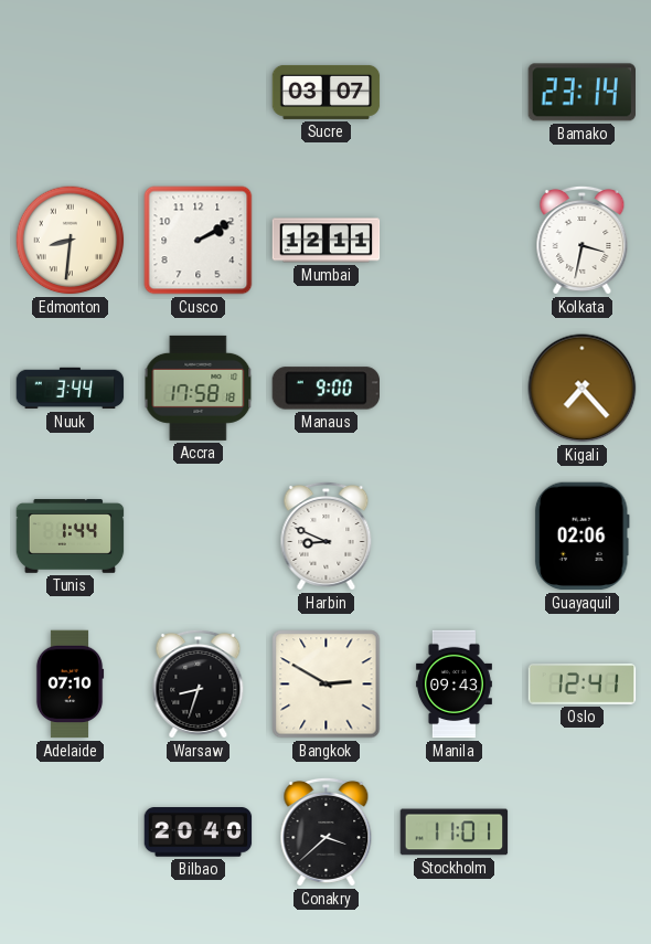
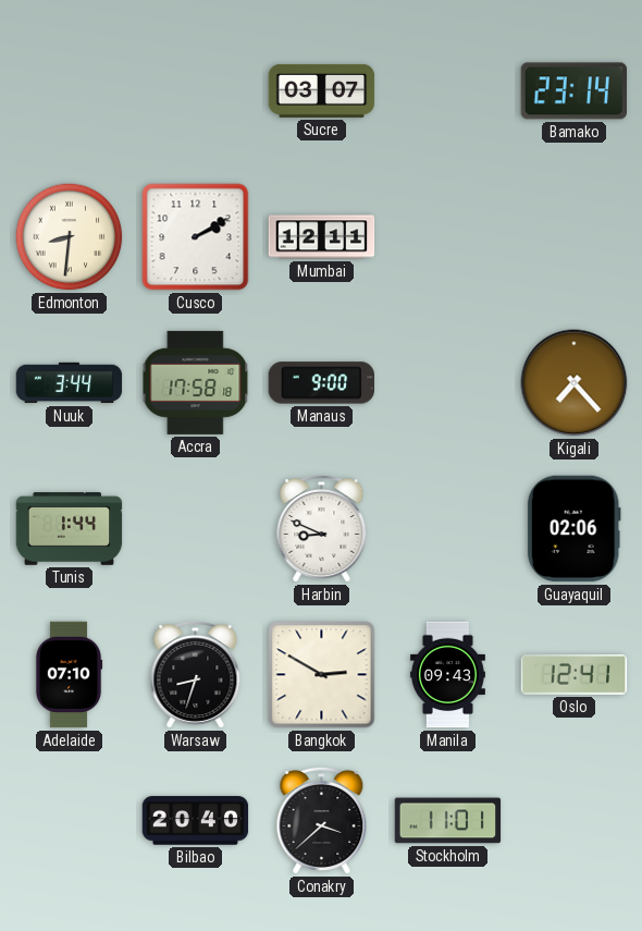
Kolkata: 3:32 -> none
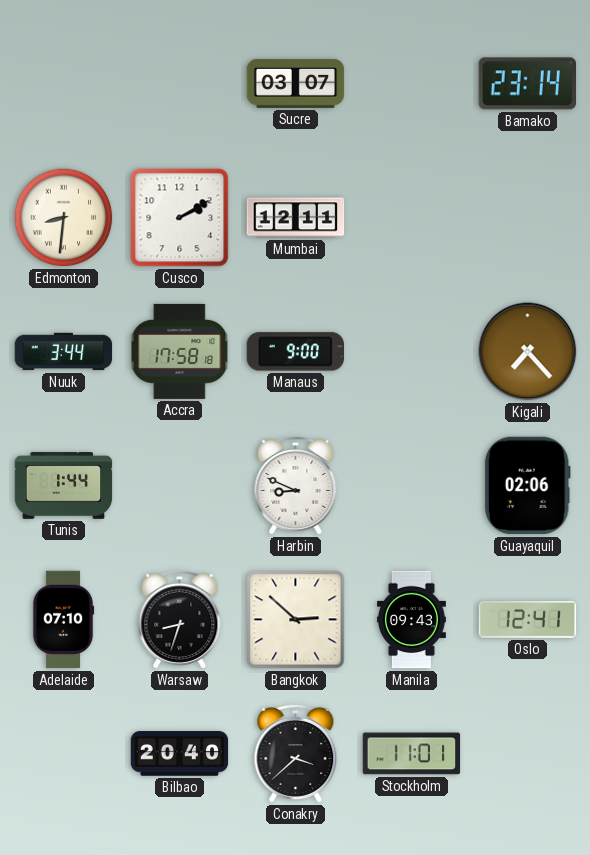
Bangkok: 2:50 -> 2:52
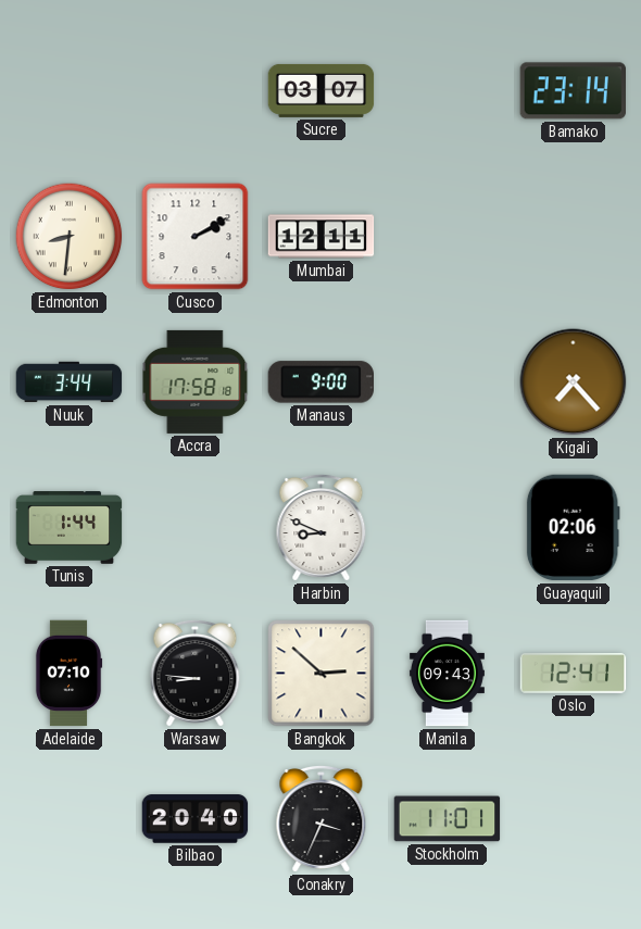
Warsaw: 8:33 -> 8:46
Conakry: 3:38 -> 3:34
